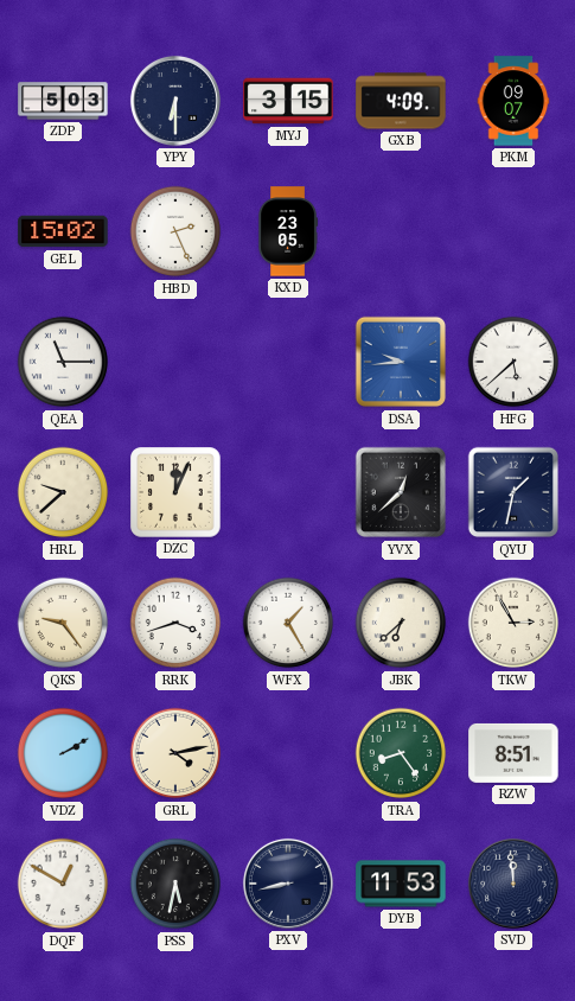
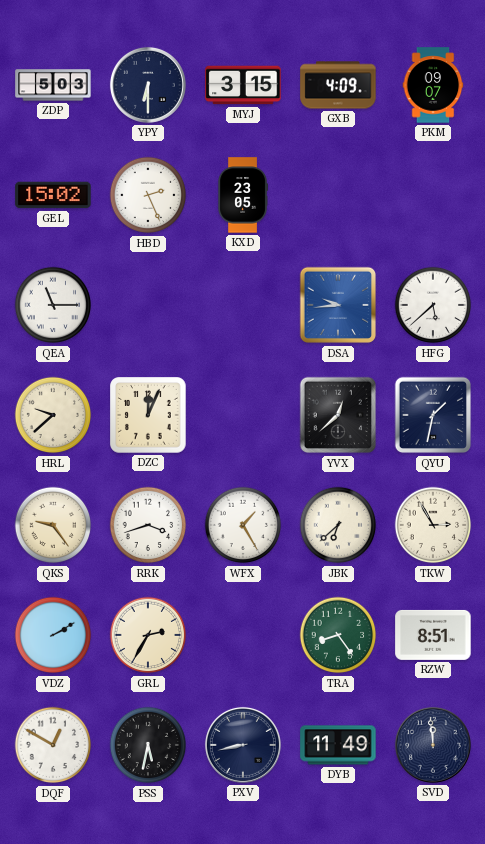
GRL: 4:13 -> 2:35
DYB: 11:53 -> 11:49
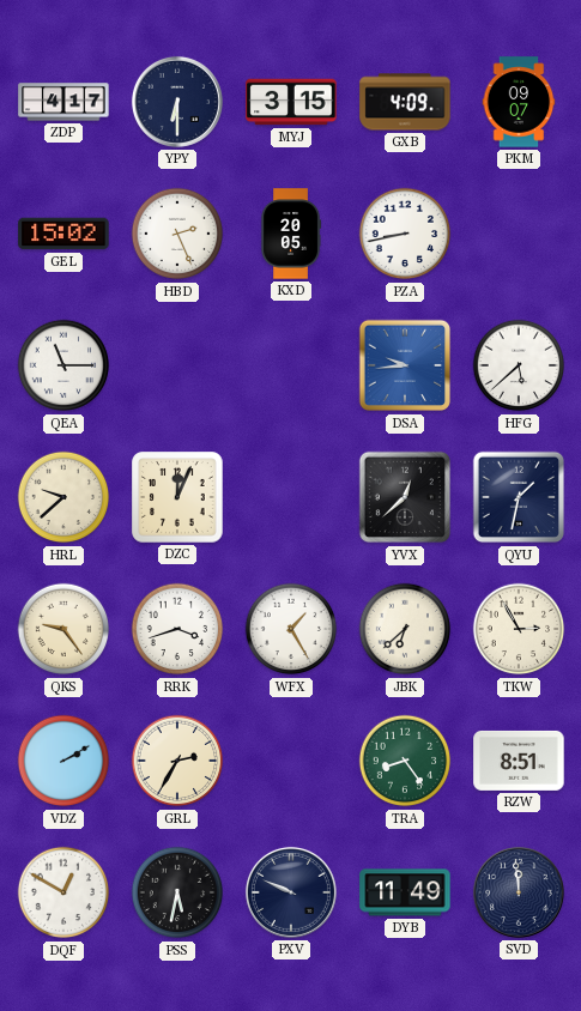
ZDP: 5:03 -> 4:17
KXD: 23:05 -> 20:05
PZA: none -> 8:43
PXV: 8:43 -> 9:49
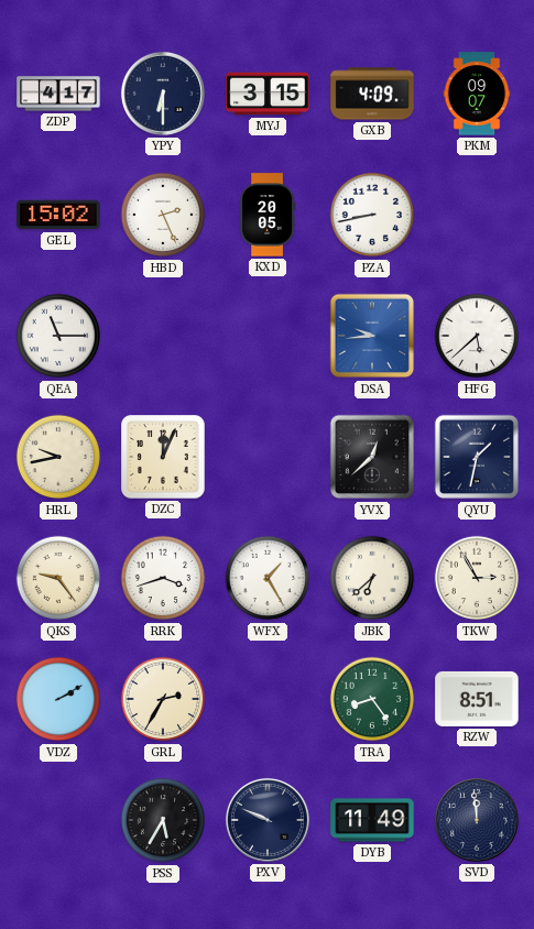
HRL: 9:38 -> 9:43
DQF: 12:50 -> none
PSS: 5:32 -> 5:35
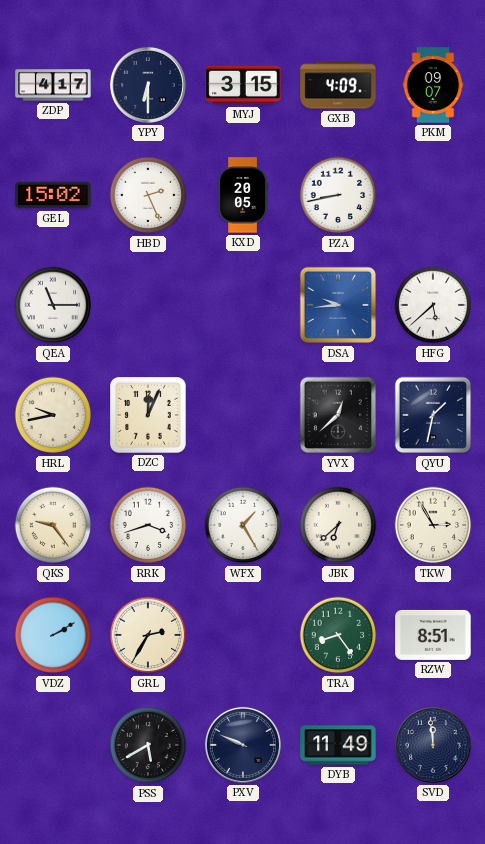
PSS: 5:35 -> 5:40
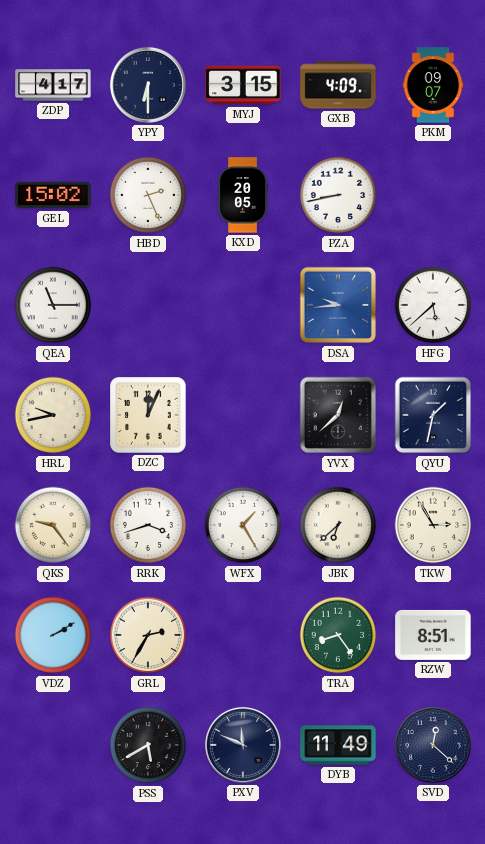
PXV: 9:49 -> 11:49
SVD: 11:59 -> 12:22
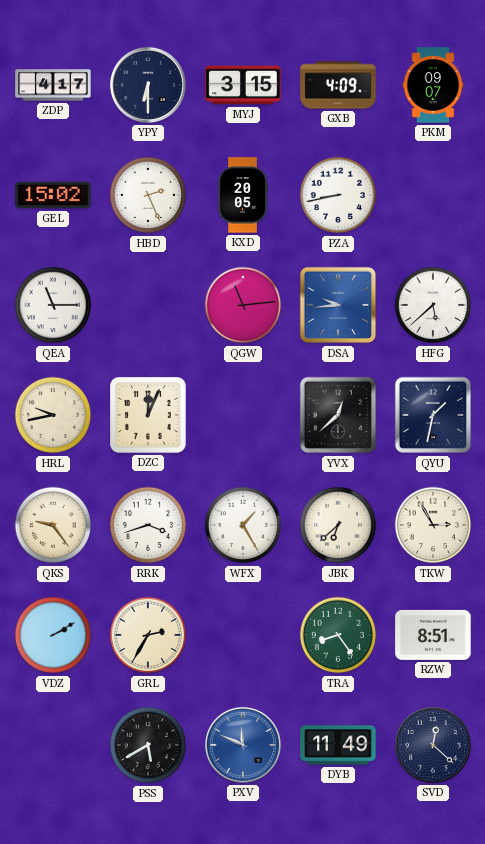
QGW: none -> 11:14
PXV dial: navy -> blue
